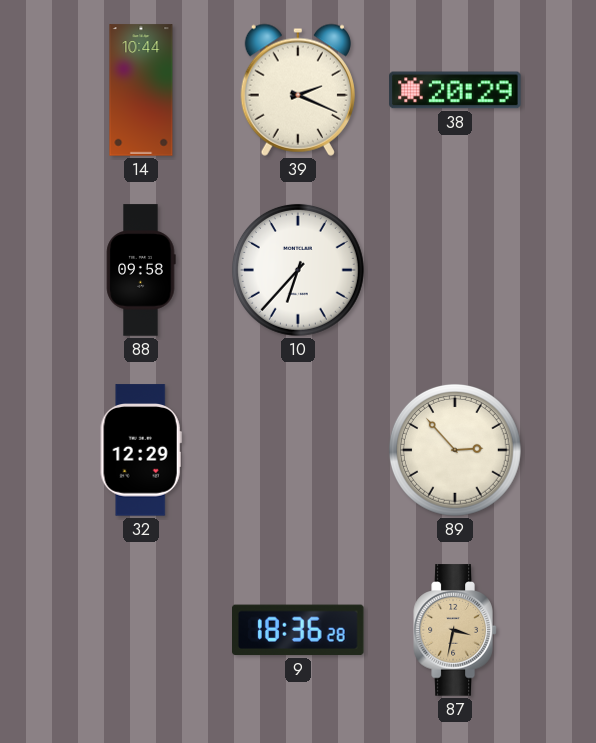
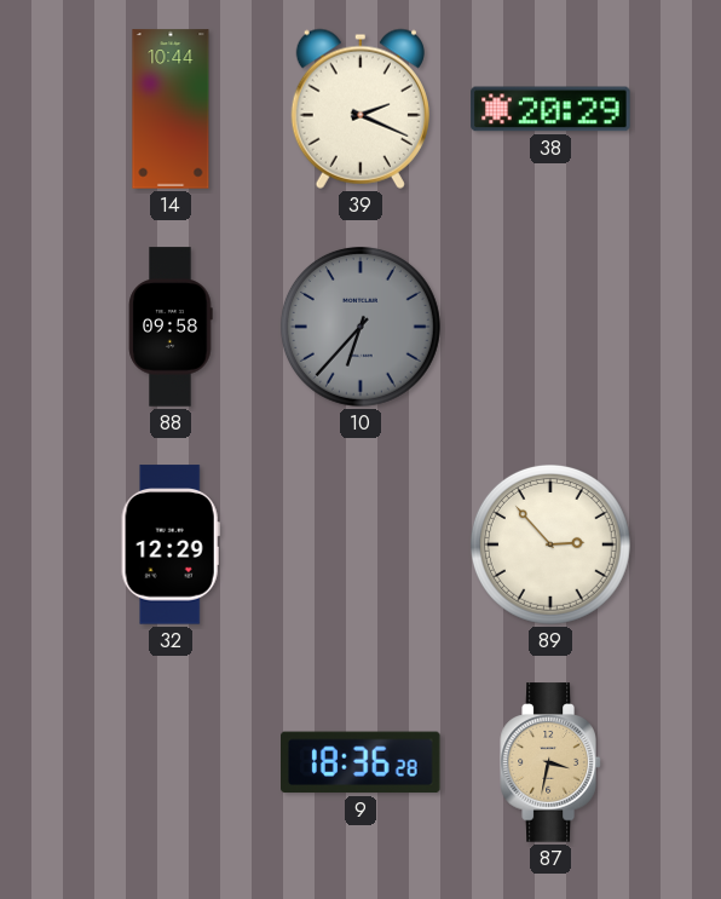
10 dial: white -> grey
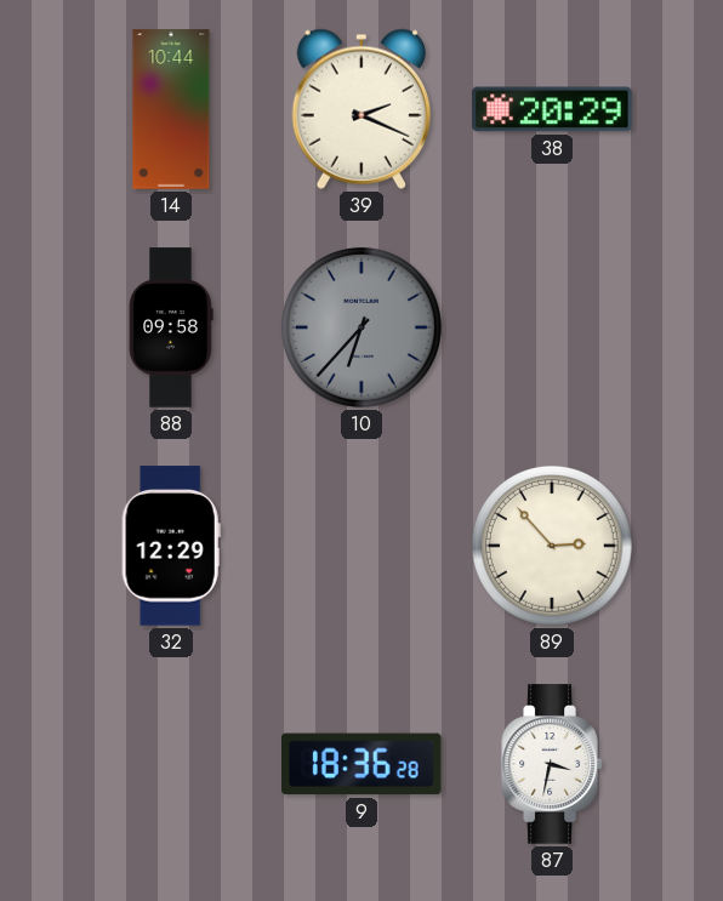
87 dial: champagne -> white
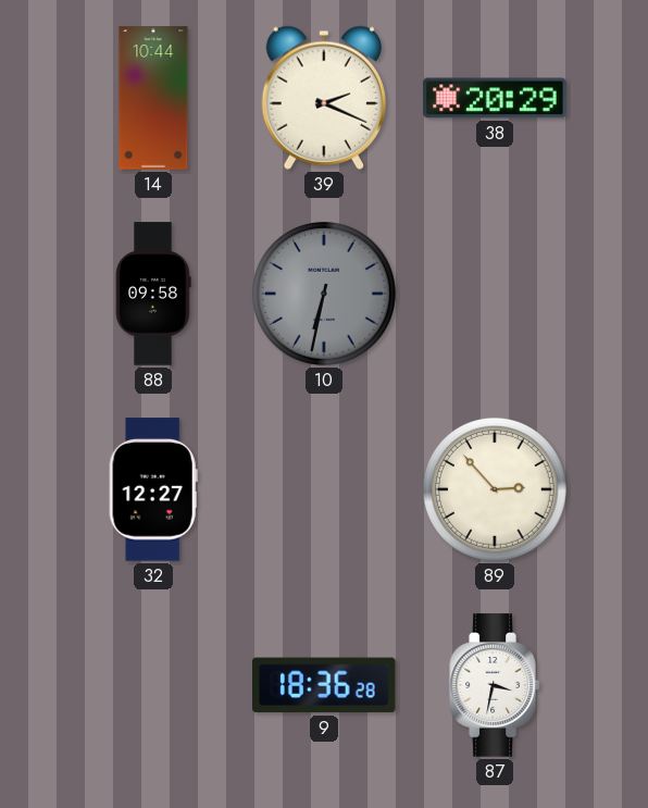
10: 6:37 -> 6:32
32: 12:29 -> 12:27
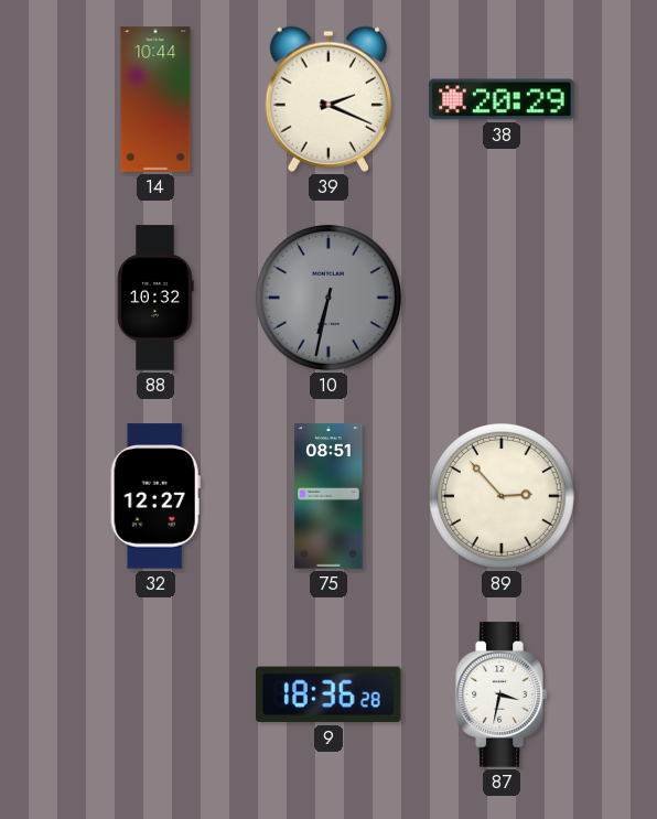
88: 09:58 -> 10:32
75: none -> 08:51
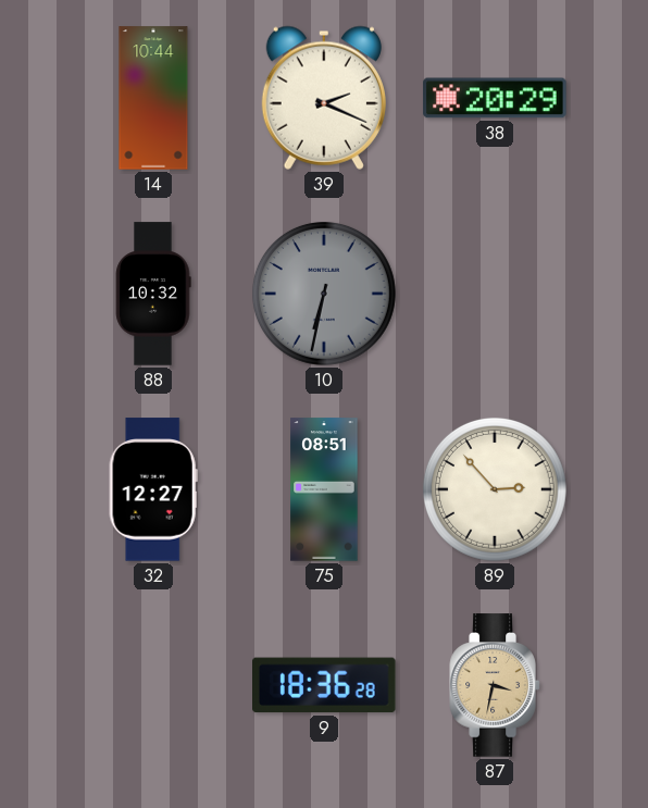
87 dial: white -> champagne
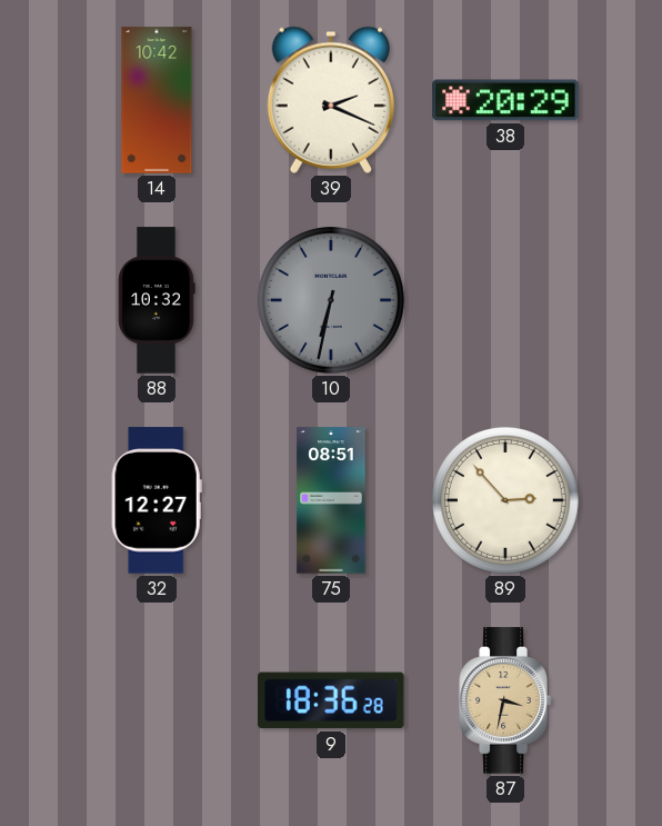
14: 10:44 -> 10:42
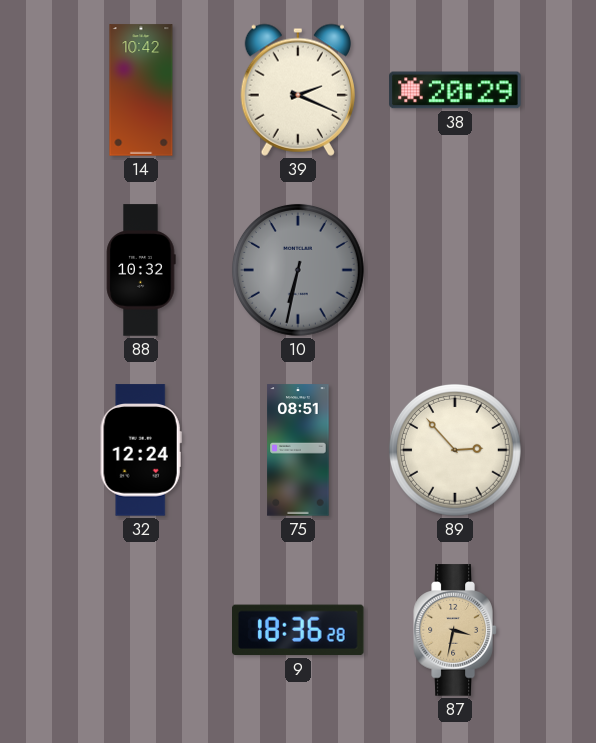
32: 12:27 -> 12:24
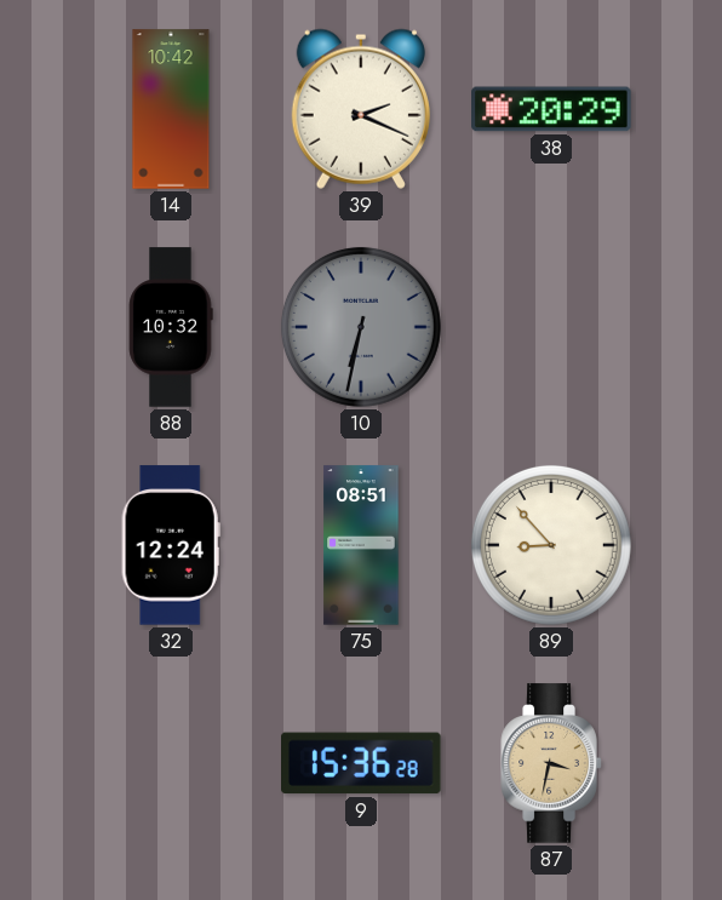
89: 2:53 -> 8:53
9: 18:36 -> 15:36
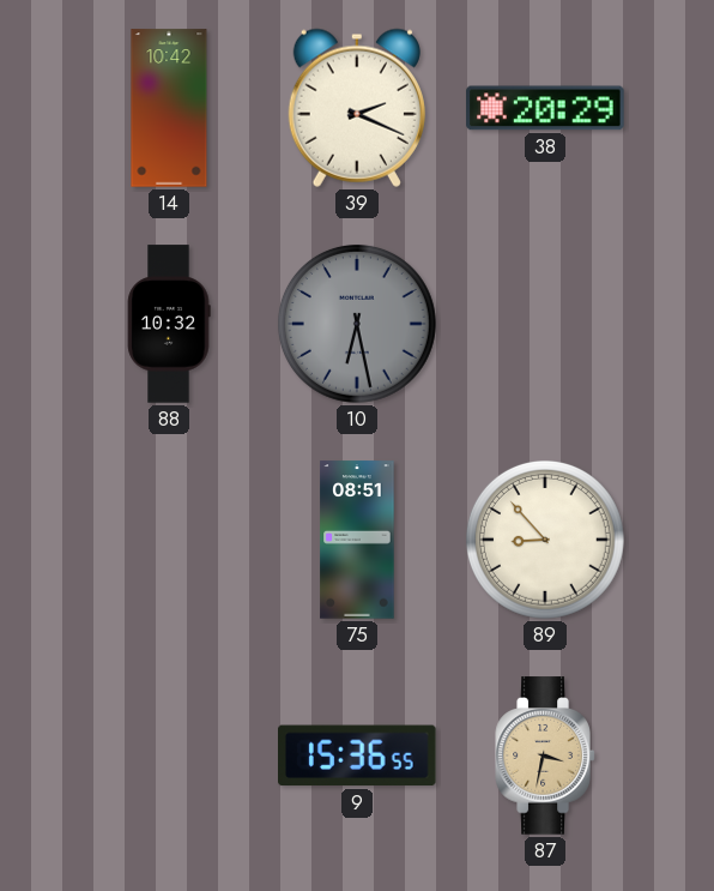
10: 6:32 -> 6:28
32: 12:24 -> none
9: 15:36:28 -> 15:36:55
